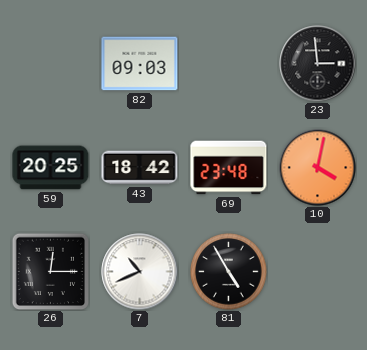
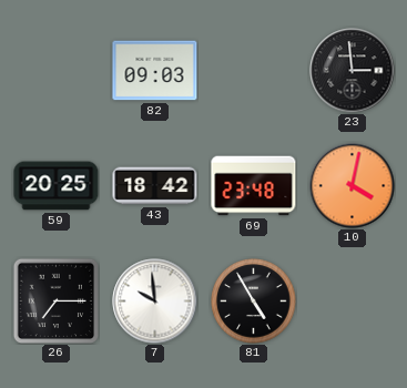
26: 12:15 -> 7:15
7: 10:41 -> 9:59
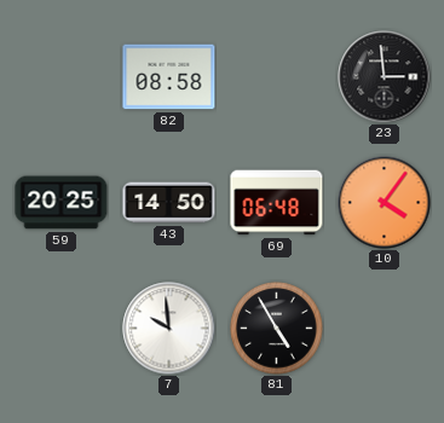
82: 09:03 -> 08:58
43: 18:42 -> 14:50
69: 23:48 -> 06:48
10: 4:02 -> 4:06
26: 7:15 -> none
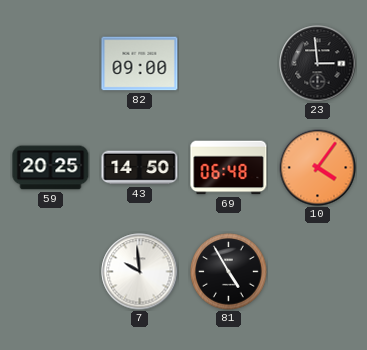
82: 08:58 -> 09:00
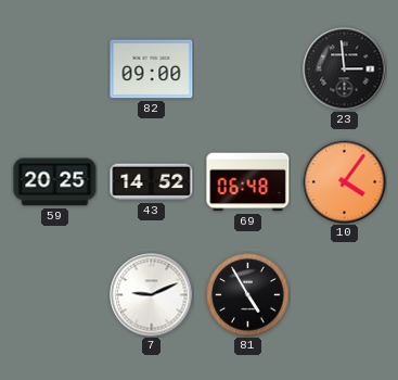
43: 14:50 -> 14:52
7: 9:59 -> 9:11
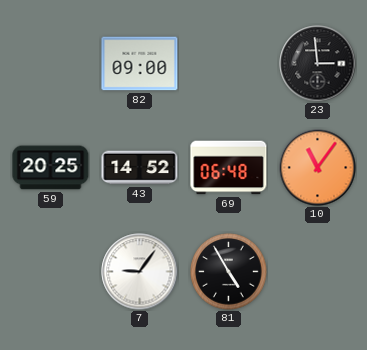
10: 4:06 -> 11:06
7: 9:11 -> 9:06
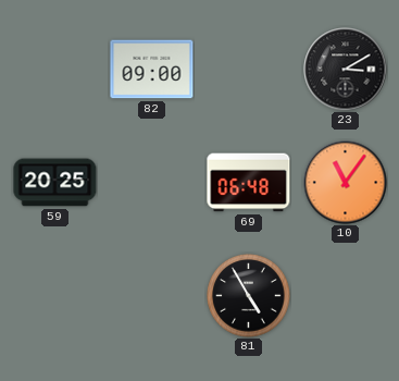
23: 2:59 -> 3:10
43: 14:52 -> none
7: 9:06 -> none
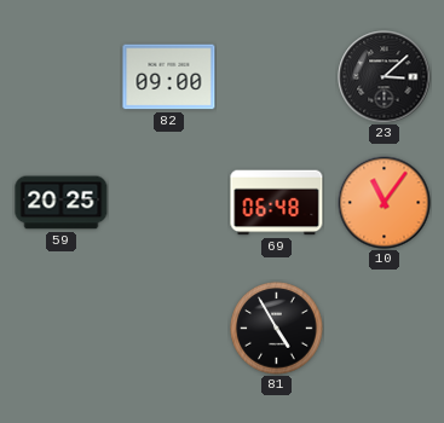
23: 3:10 -> 3:08
